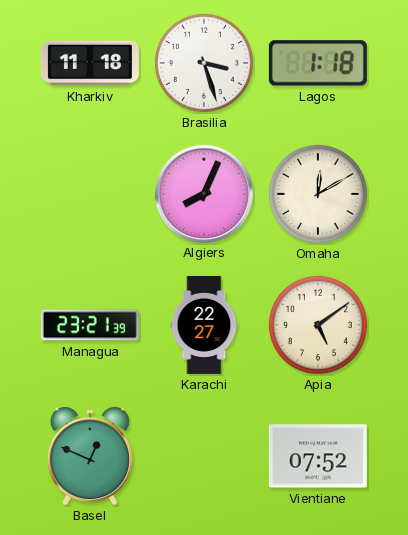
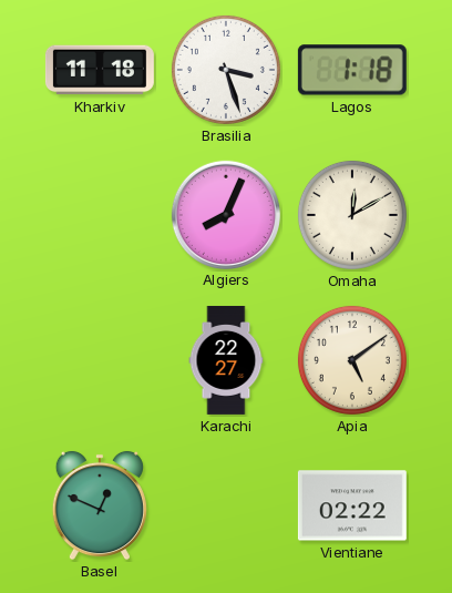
Managua: 23:21 -> none
Vientiane: 07:52 -> 02:22
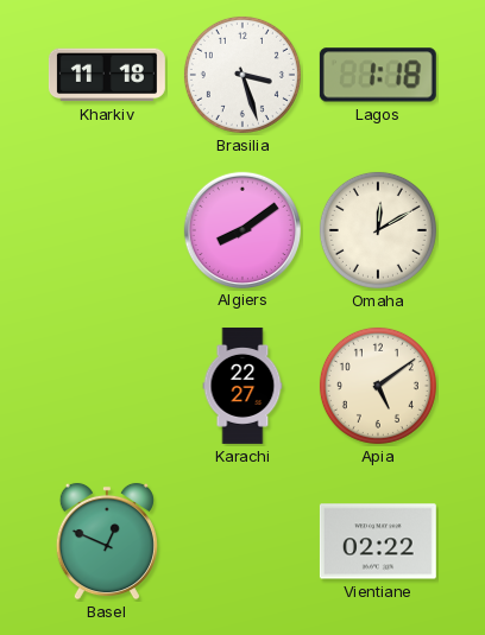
Algiers: 8:04 -> 8:09
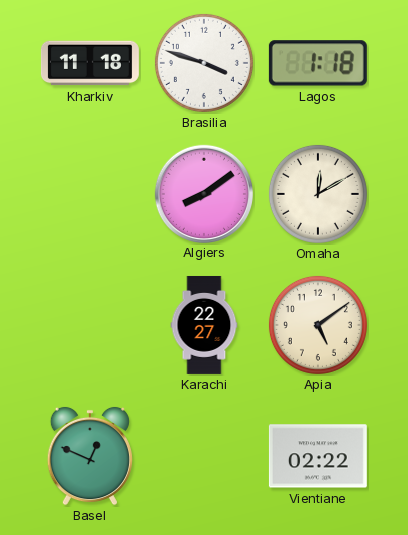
Brasilia: 3:27 -> 3:48
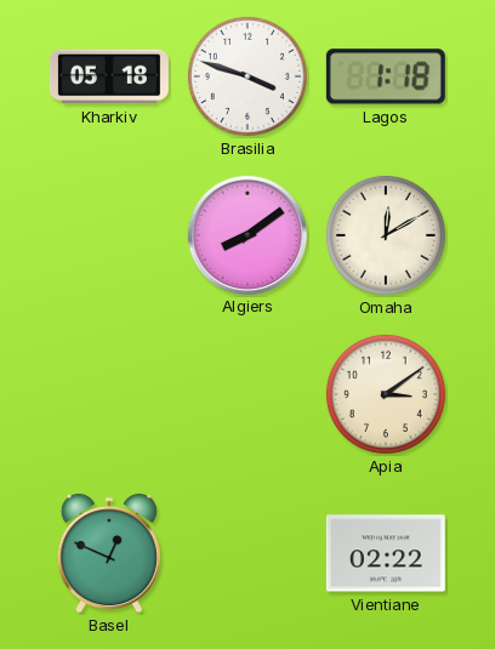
Kharkiv: 11:18 -> 05:18
Karachi: 22:27 -> none
Apia: 5:09 -> 3:09
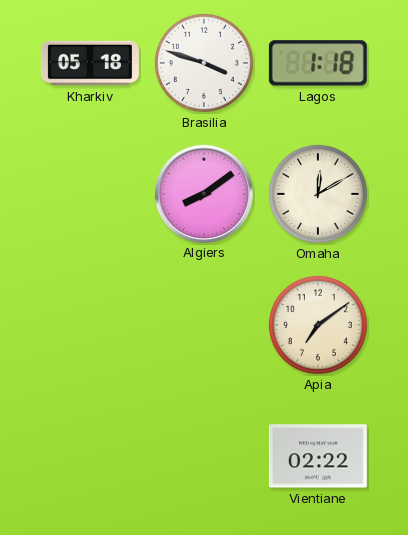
Apia: 3:09 -> 7:09
Basel: 12:49 -> none
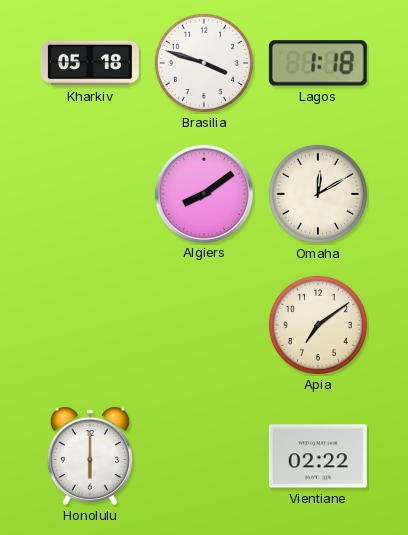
Honolulu: none -> 6:00
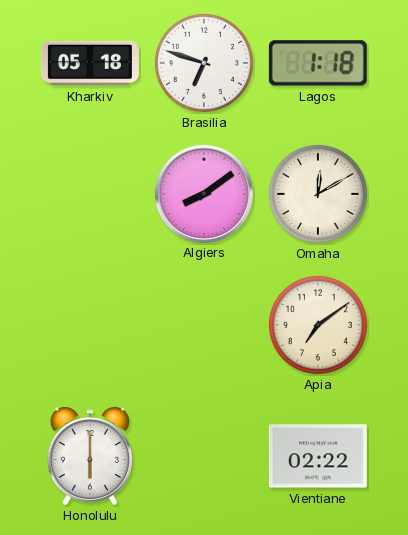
Brasilia: 3:48 -> 6:48
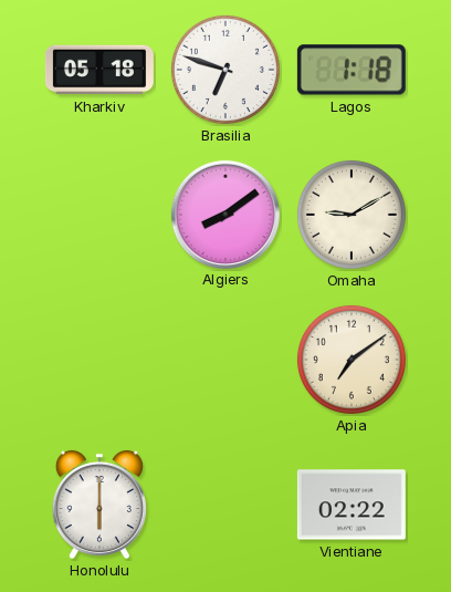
Omaha: 12:10 -> 9:10
